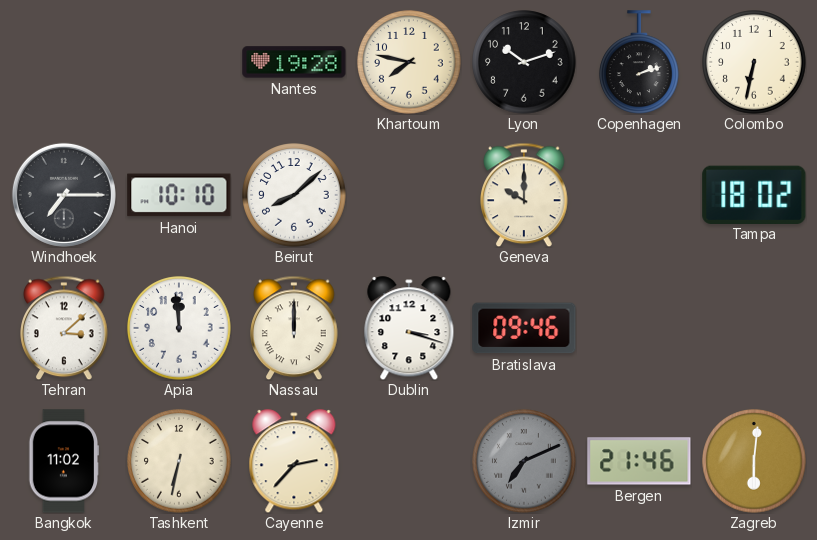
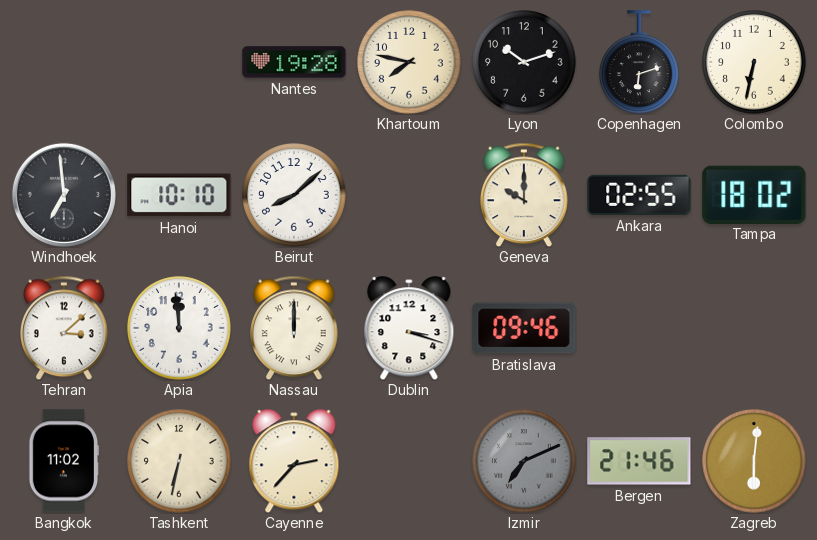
Copenhagen: 2:12 -> 6:12
Windhoek: 7:15 -> 6:59
Ankara: none -> 02:55
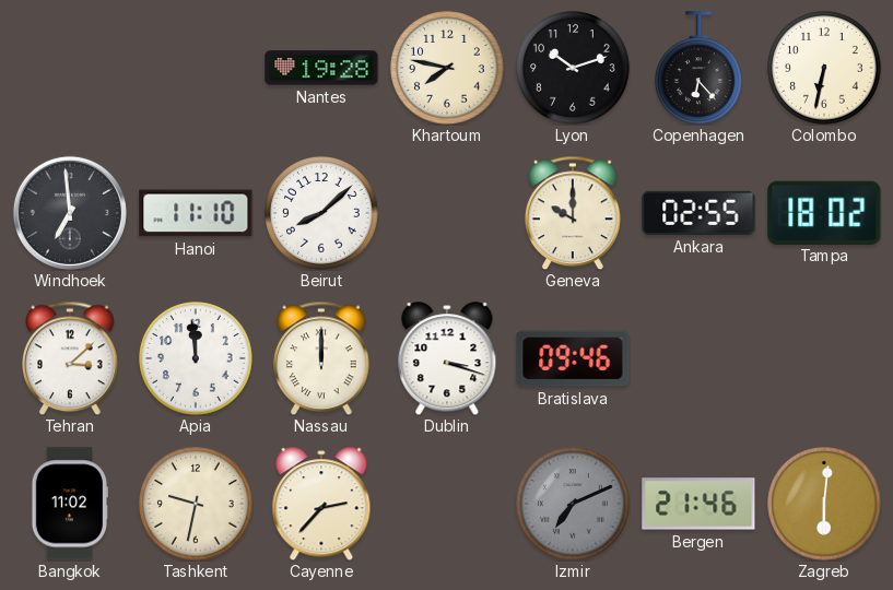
Copenhagen: 6:12 -> 6:23
Hanoi: 10:10 -> 11:10
Tashkent: 6:32 -> 9:32
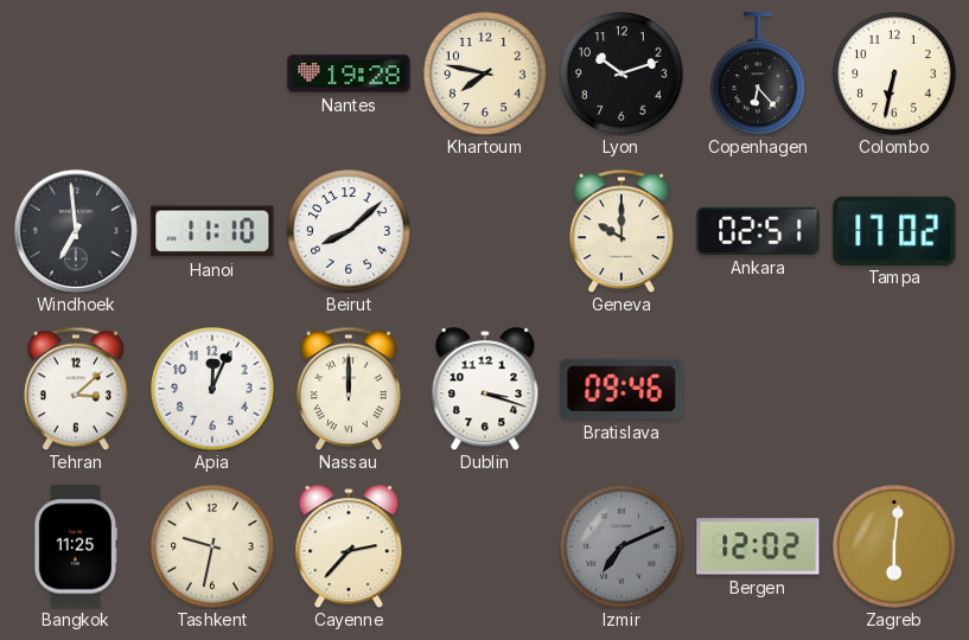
Ankara: 02:55 -> 02:51
Tampa: 18:02 -> 17:02
Apia: 11:59 -> 12:04
Bangkok: 11:02 -> 11:25
Bergen: 21:46 -> 12:02
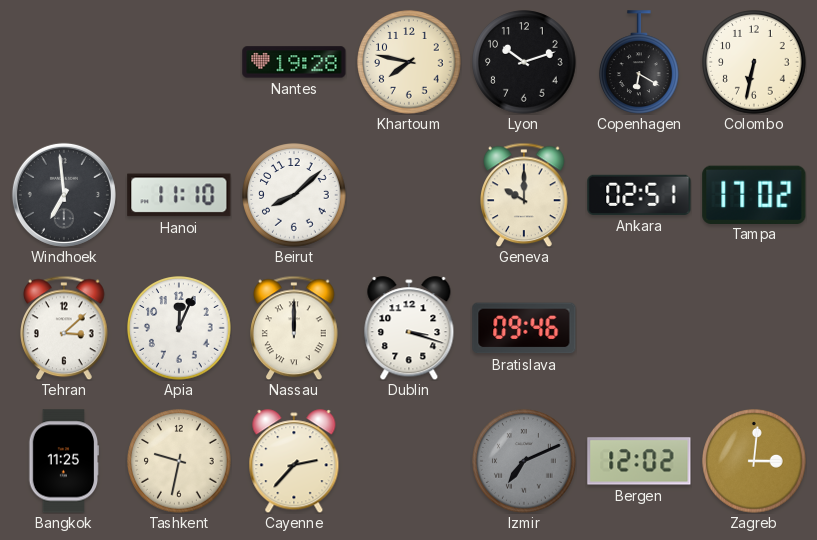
Copenhagen: 6:23 -> 6:20
Zagreb: 6:01 -> 3:01
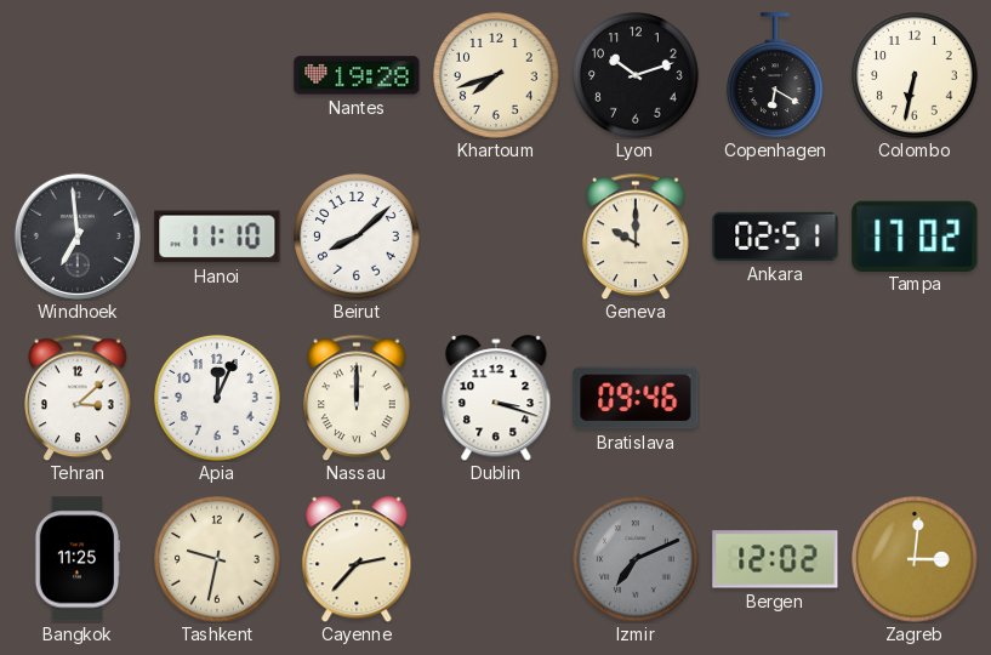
Khartoum: 7:47 -> 7:42
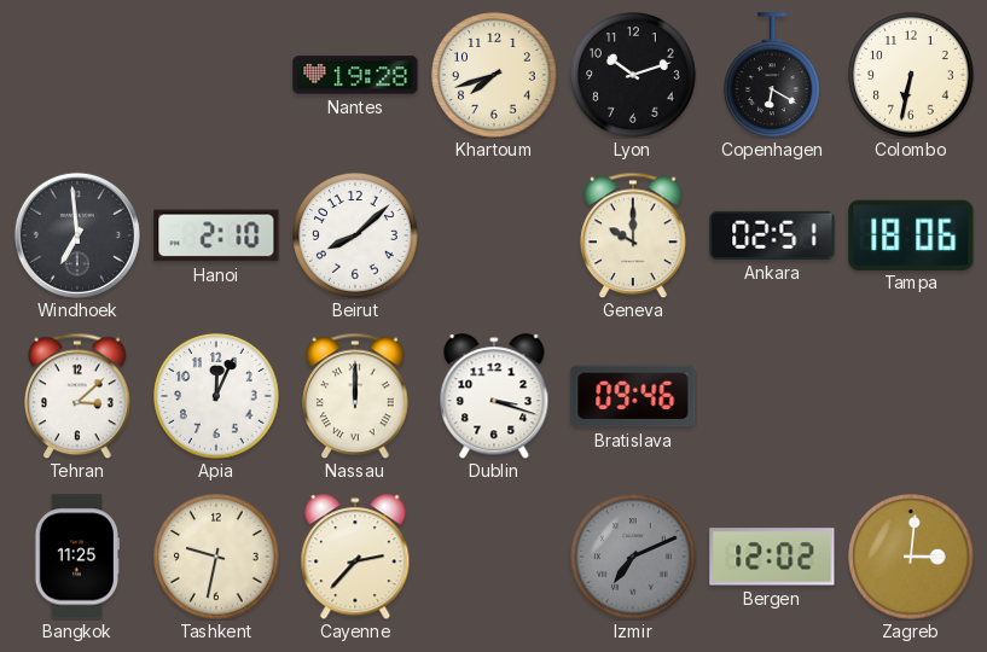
Hanoi: 11:10 -> 2:10
Tampa: 17:02 -> 18:06
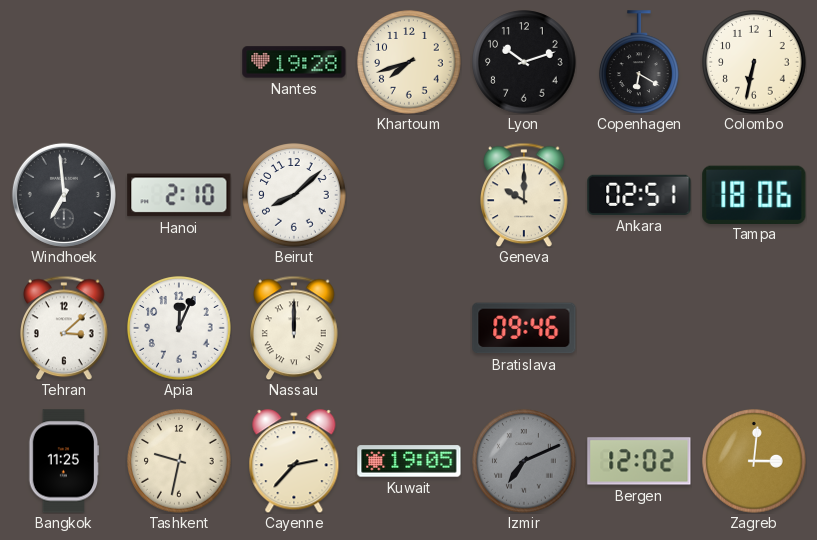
Dublin: 3:18 -> none
Kuwait: none -> 19:05
